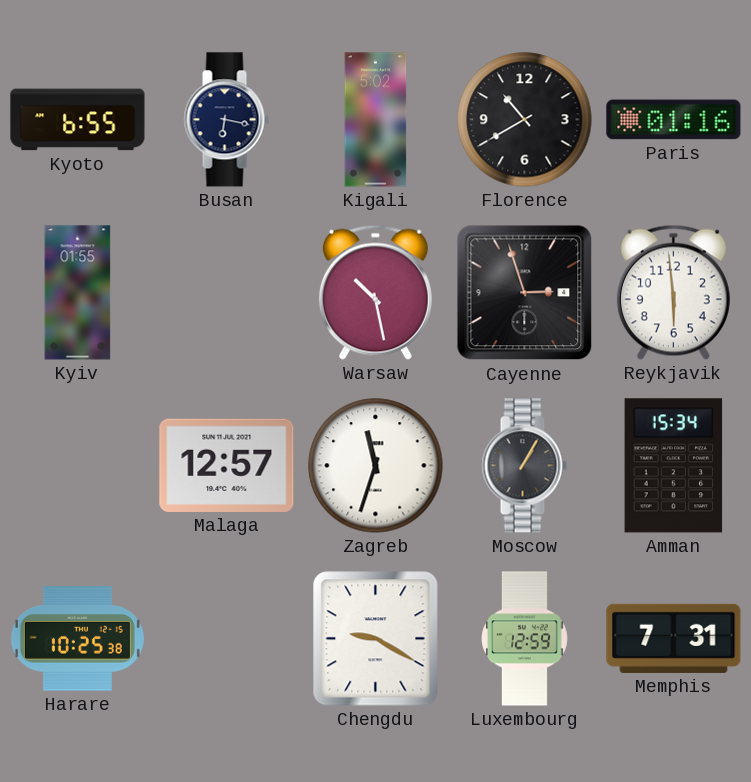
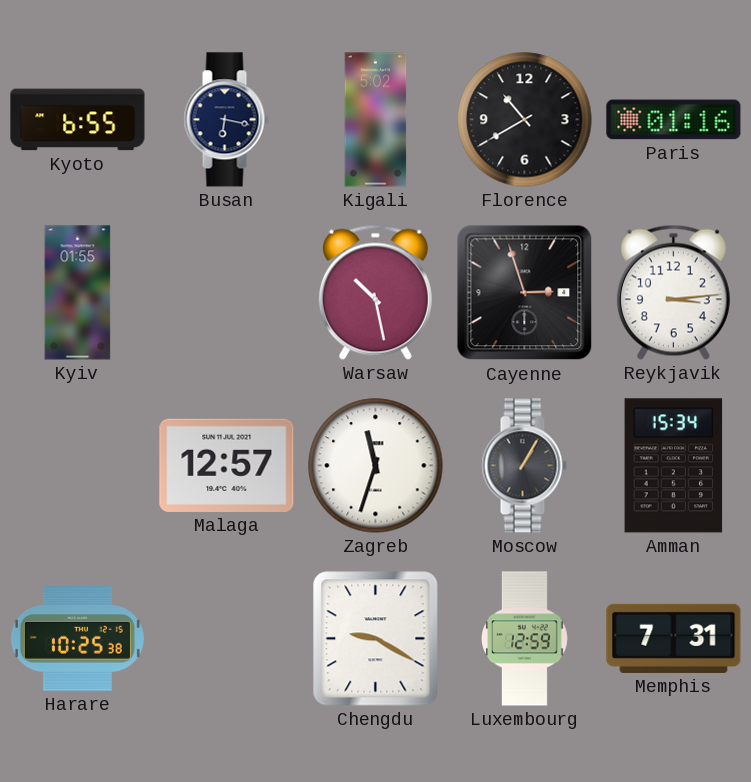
Reykjavik: 5:59 -> 3:14
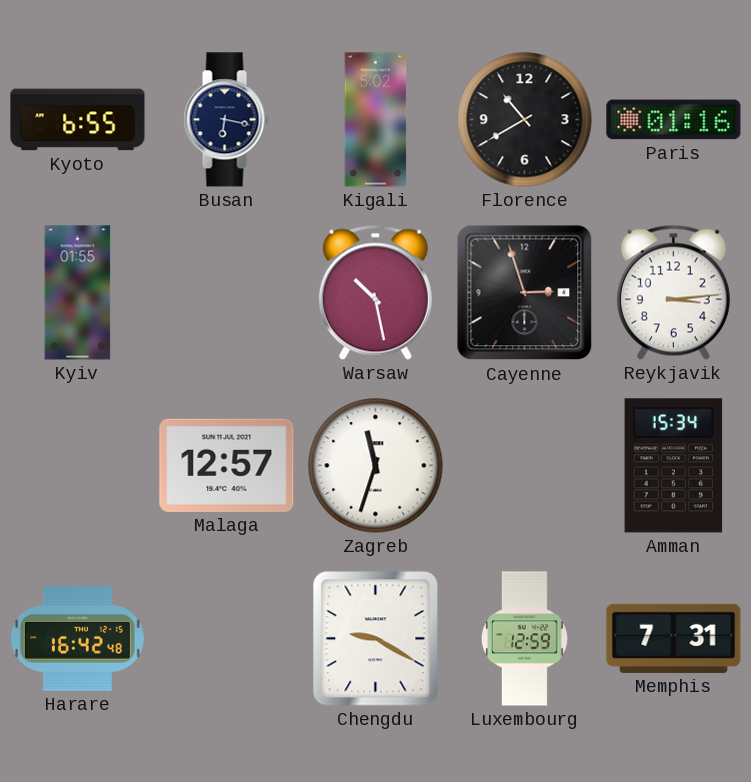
Moscow: 1:05 -> none
Harare: 10:25 -> 16:42
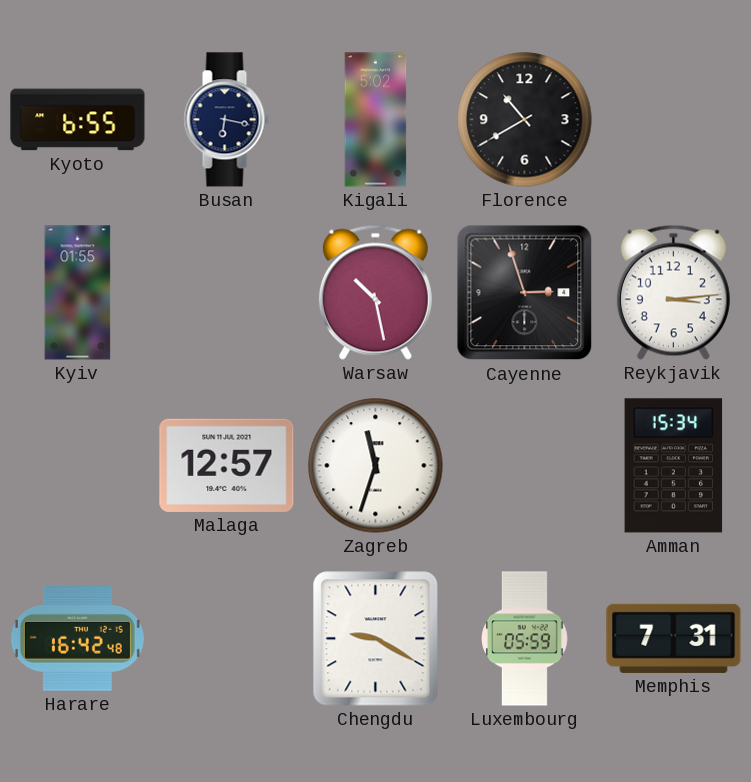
Paris: 01:16 -> none
Luxembourg: 12:59 -> 05:59
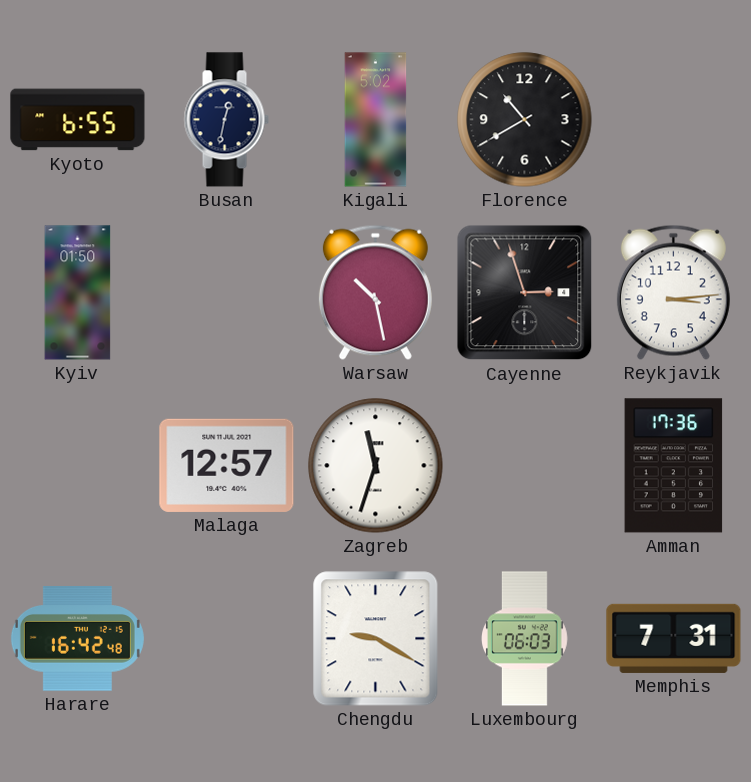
Busan: 6:17 -> 12:32
Kyiv: 01:55 -> 01:50
Amman: 15:34 -> 17:36
Luxembourg: 05:59 -> 06:03
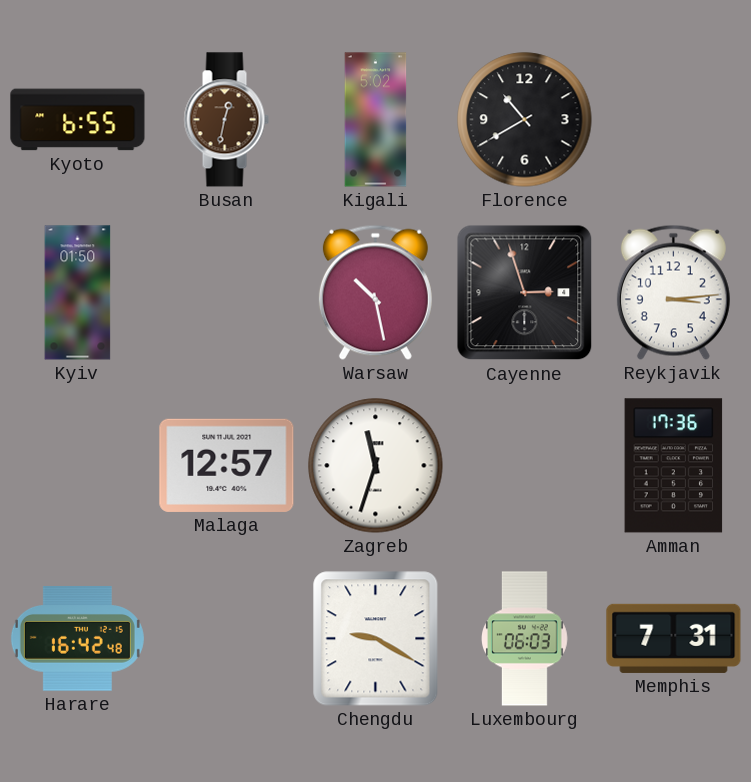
Busan dial: navy -> brown
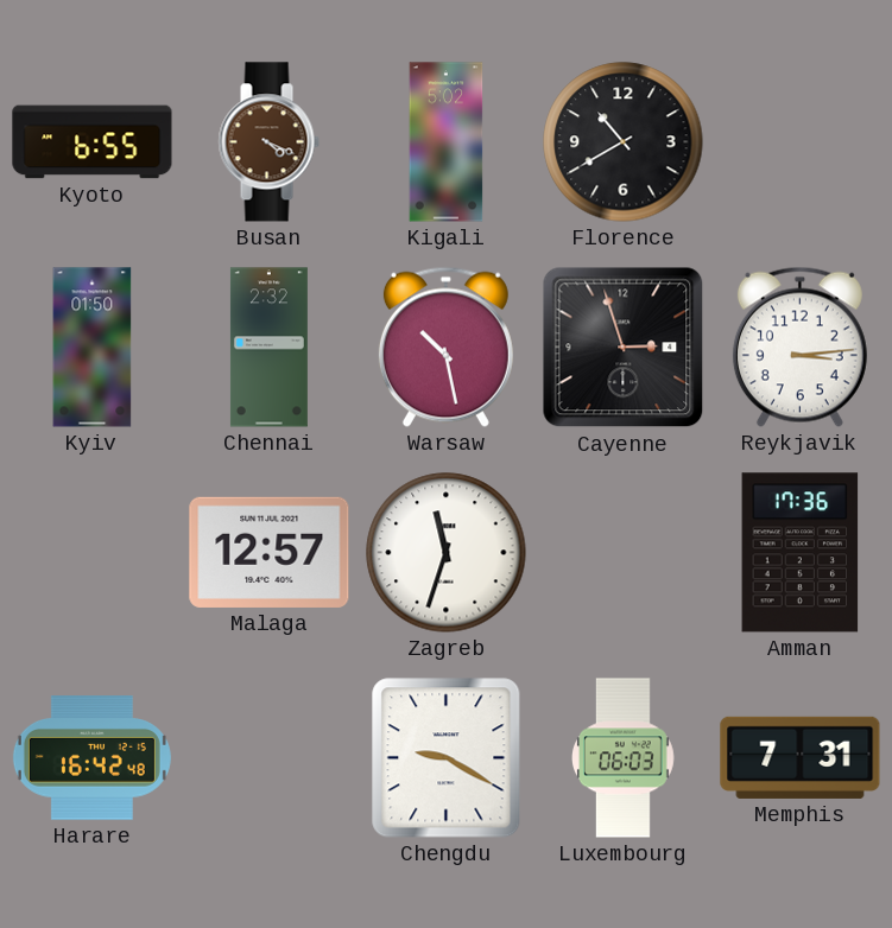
Busan: 12:32 -> 4:19
Chennai: none -> 2:32
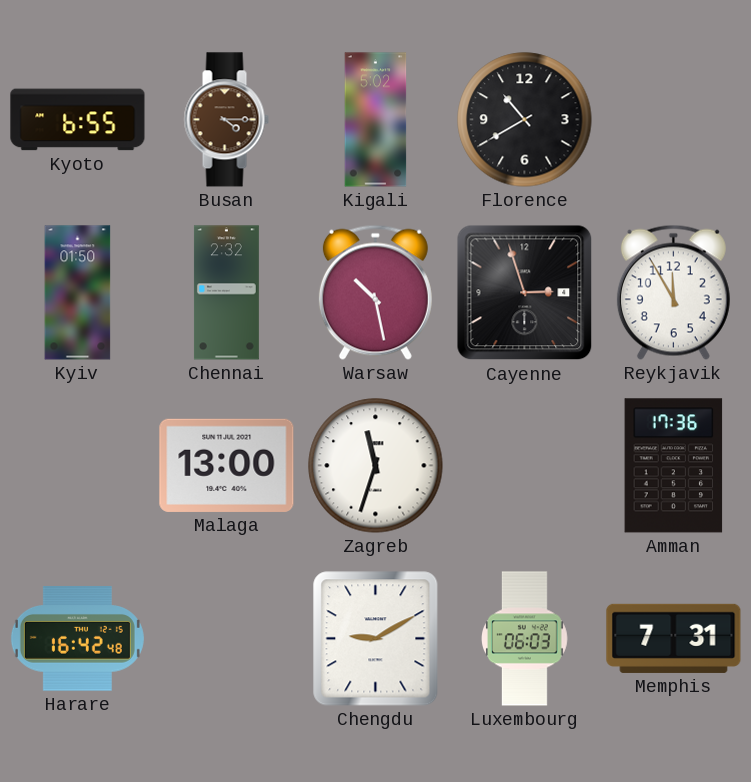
Busan: 4:19 -> 4:15
Reykjavik: 3:14 -> 11:55
Malaga: 12:57 -> 13:00
Chengdu: 9:20 -> 9:10
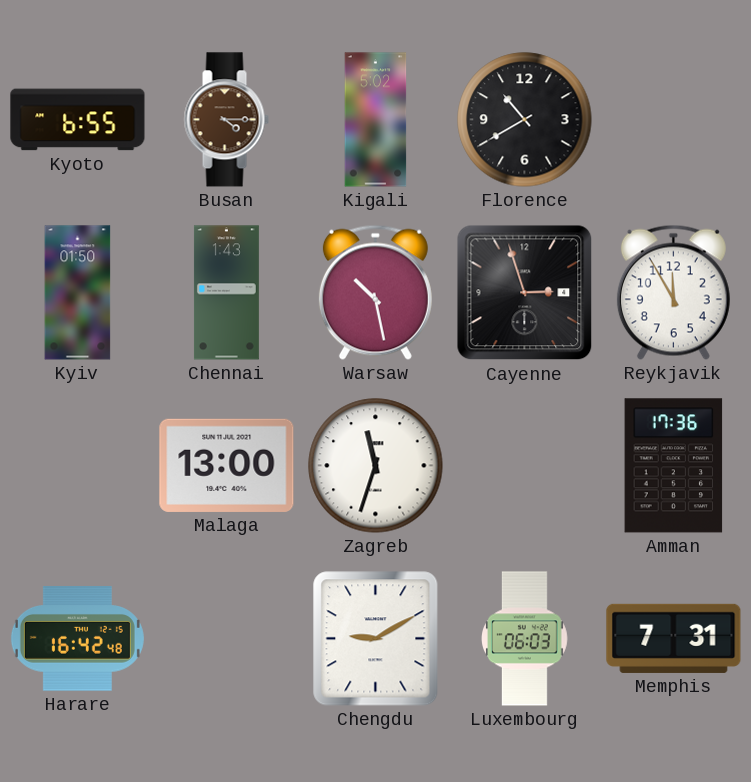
Chennai: 2:32 -> 1:43
